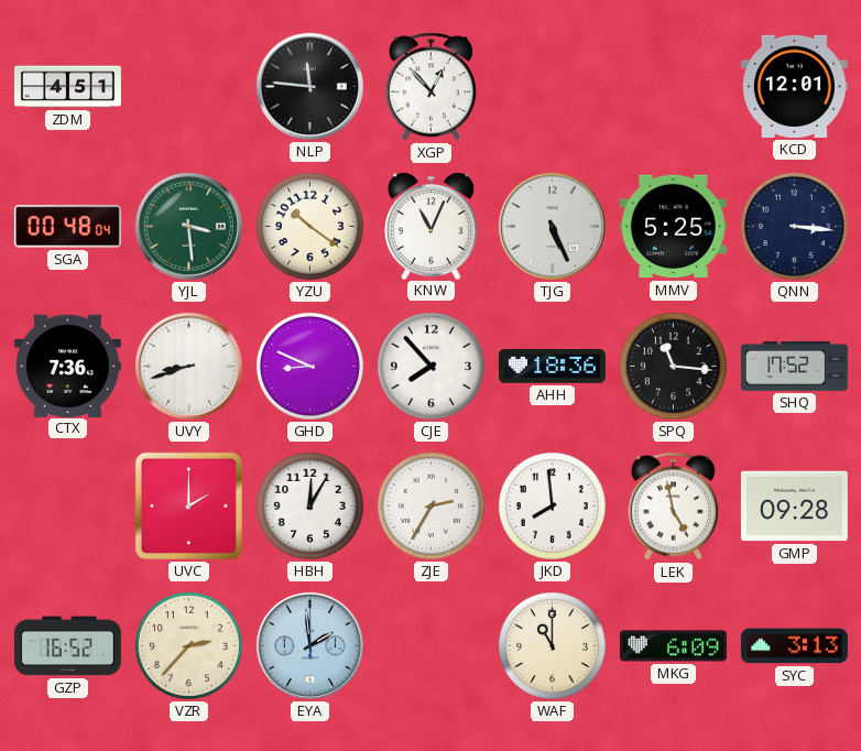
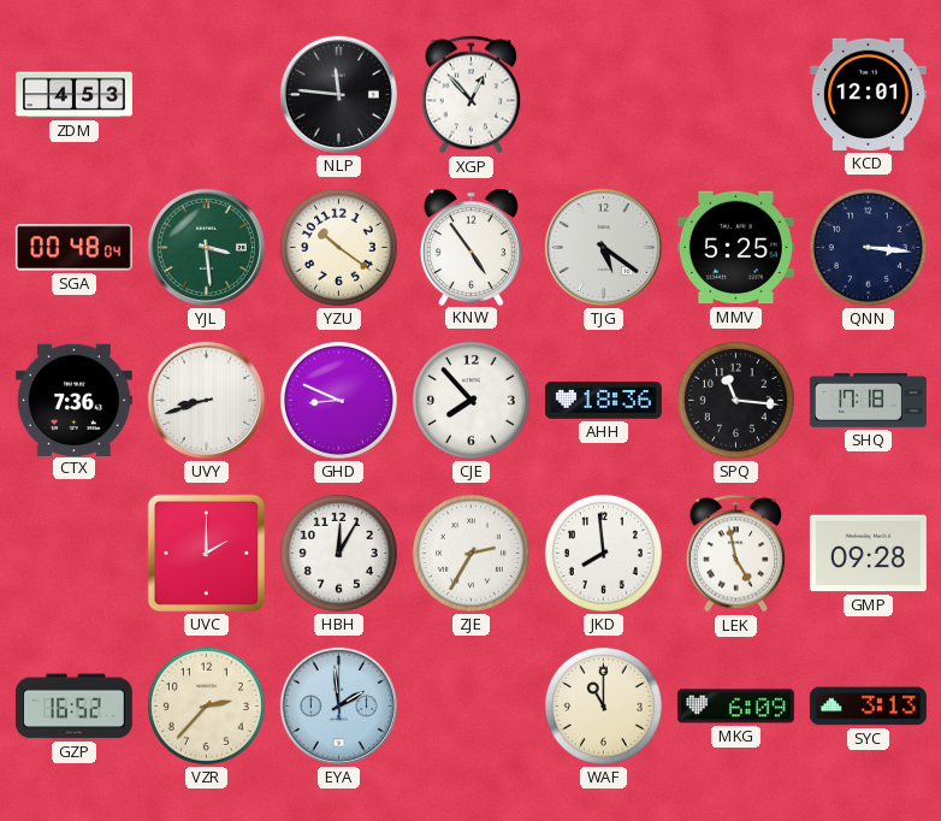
ZDM: 4:51 -> 4:53
KNW: 11:04 -> 4:54
TJG: 5:26 -> 5:21
SHQ: 17:52 -> 17:18
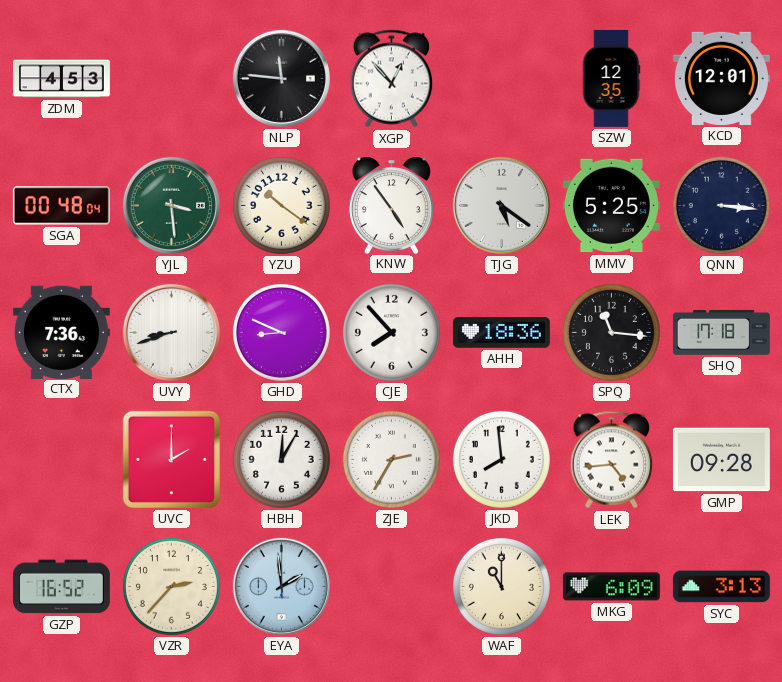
SZW: none -> 12:35
LEK: 4:58 -> 4:44
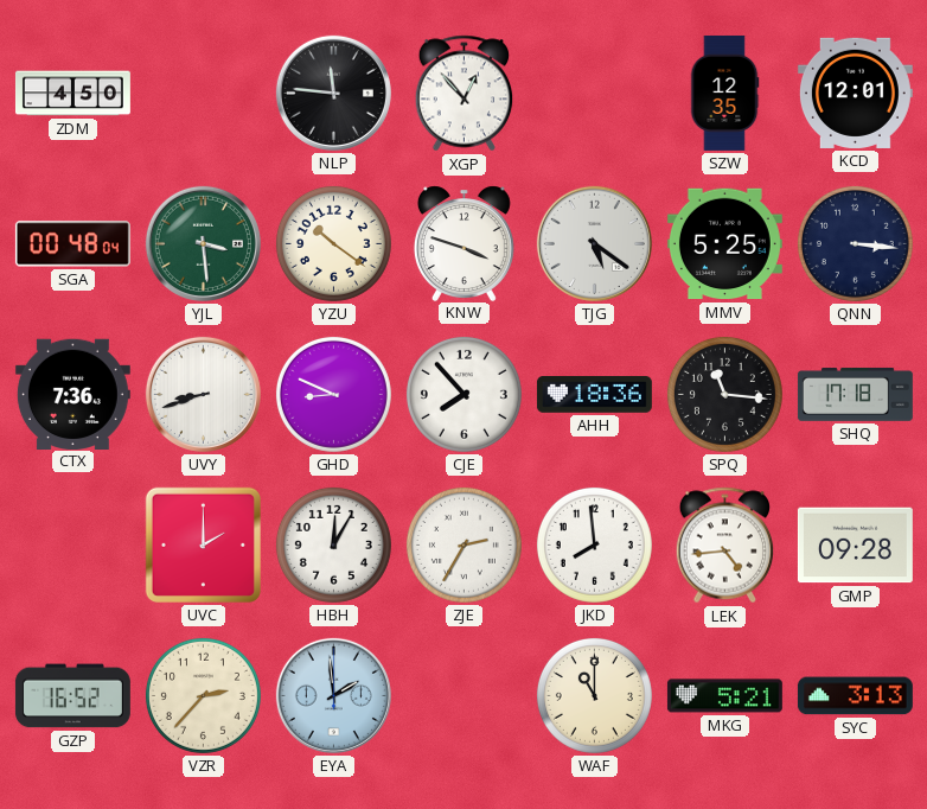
ZDM: 4:53 -> 4:50
KNW: 4:54 -> 3:48
MKG: 6:09 -> 5:21
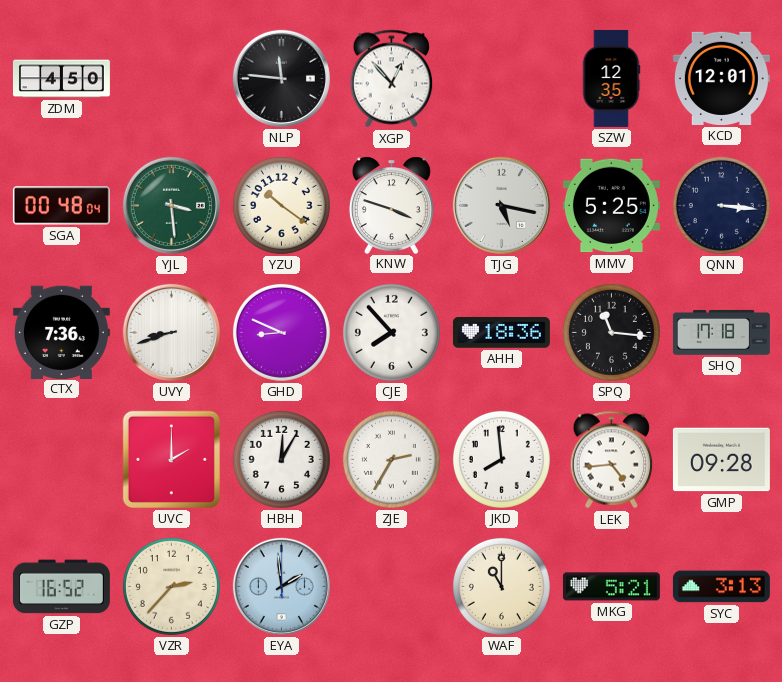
TJG: 5:21 -> 5:17
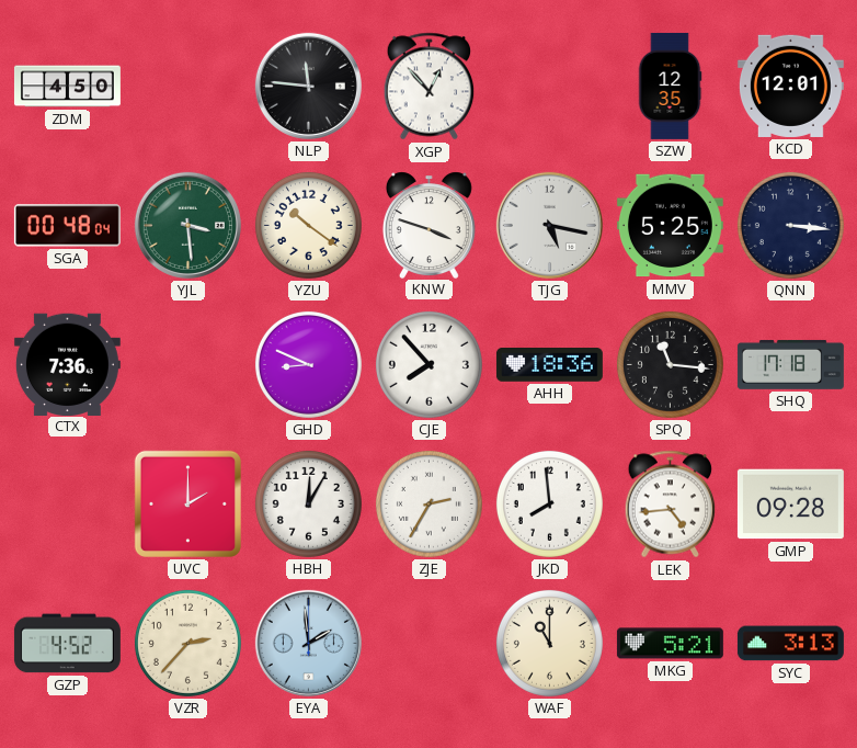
UVY: 8:42 -> none
GZP: 16:52 -> 4:52
